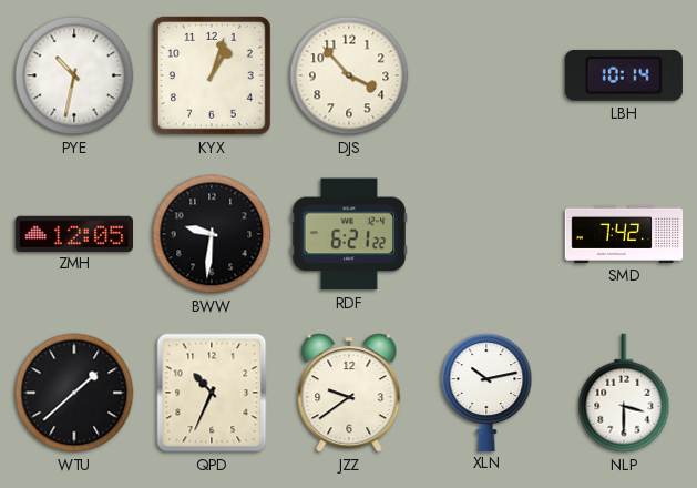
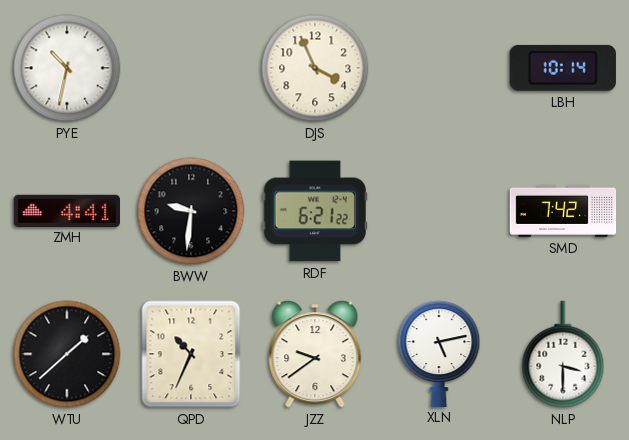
KYX: 1:03 -> none
DJS: 3:53 -> 3:56
ZMH: 12:05 -> 4:41
XLN: 10:13 -> 5:13
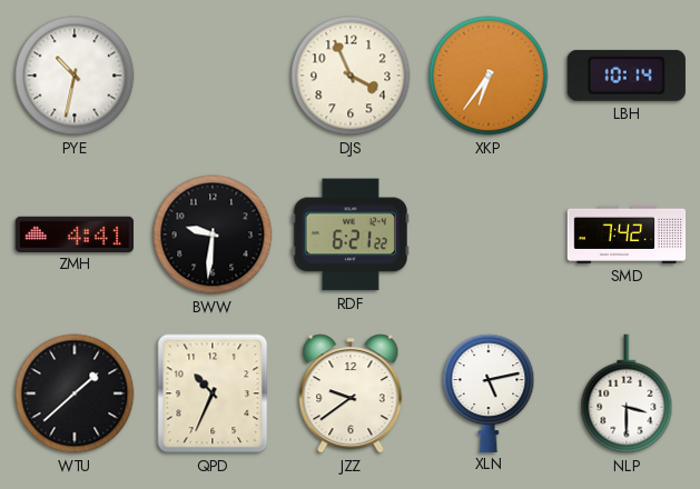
XKP: none -> 6:36
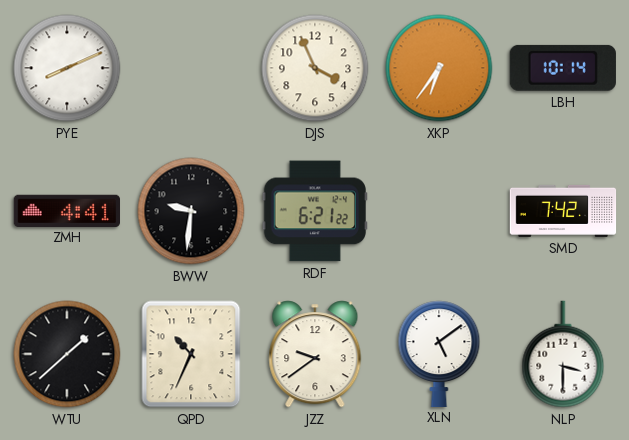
PYE: 10:32 -> 8:11
XLN: 5:13 -> 5:09
